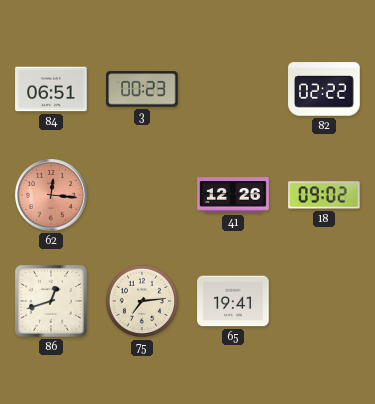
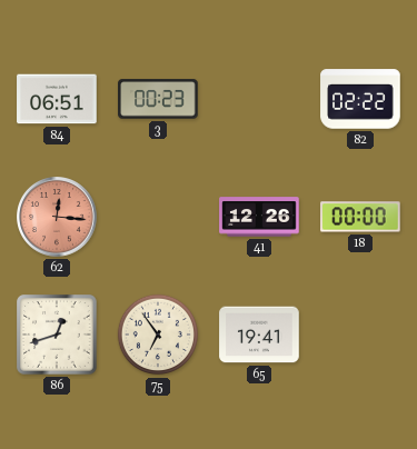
18: 09:02 -> 00:00
75: 7:14 -> 6:54
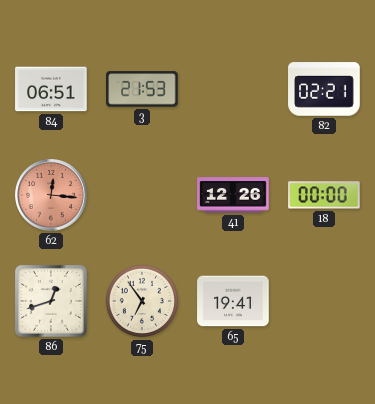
3: 00:23 -> 21:53
82: 02:22 -> 02:21
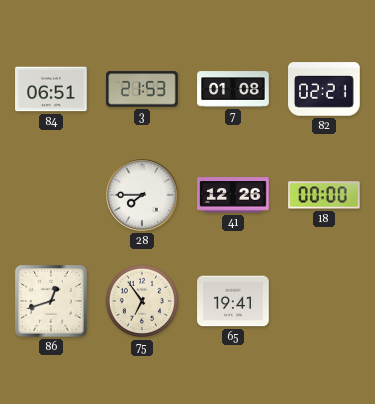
7: none -> 01:08
62: 12:16 -> none
28: none -> 7:45
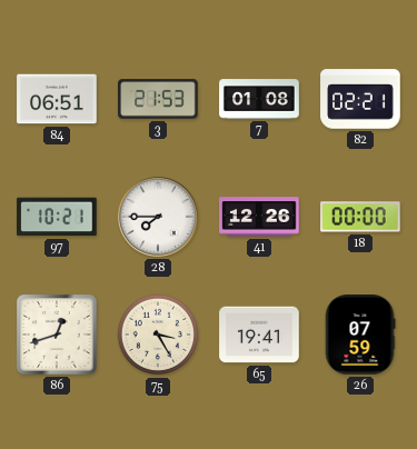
97: none -> 10:21
75: 6:54 -> 3:25
26: none -> 07:59
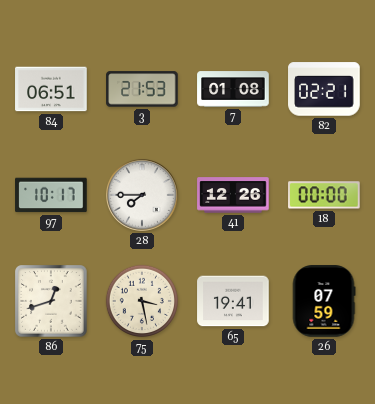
97: 10:21 -> 10:17
75: 3:25 -> 3:28
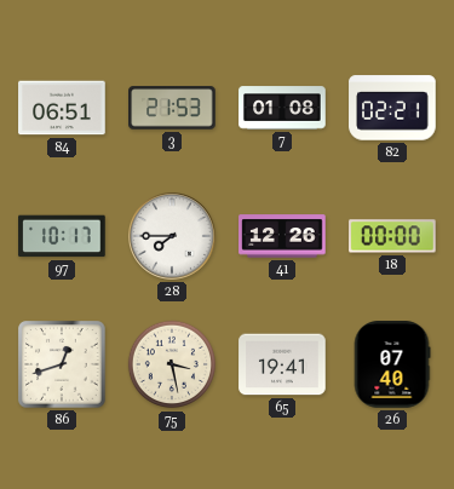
26: 07:59 -> 07:40
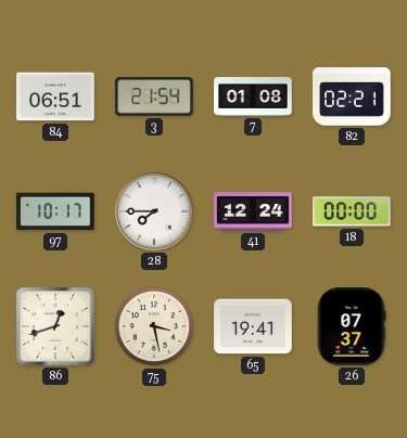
3: 21:53 -> 21:54
41: 12:26 -> 12:24
26: 07:40 -> 07:37
